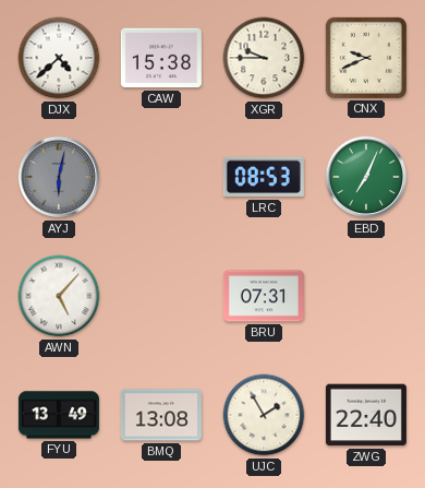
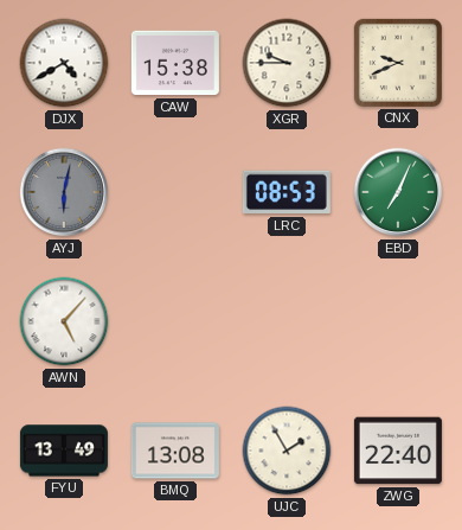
DJX: 4:38 -> 4:40
BRU: 07:31 -> none
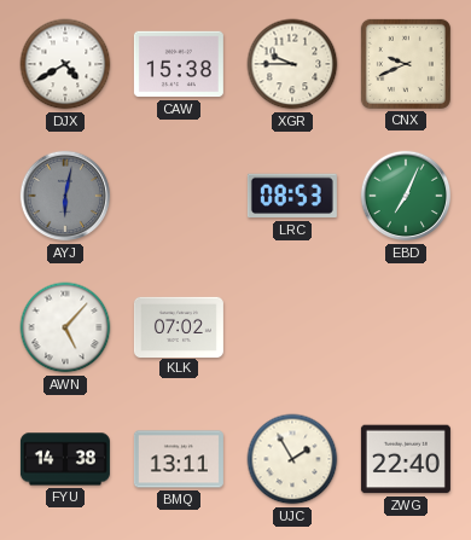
KLK: none -> 07:02
FYU: 13:49 -> 14:38
BMQ: 13:08 -> 13:11
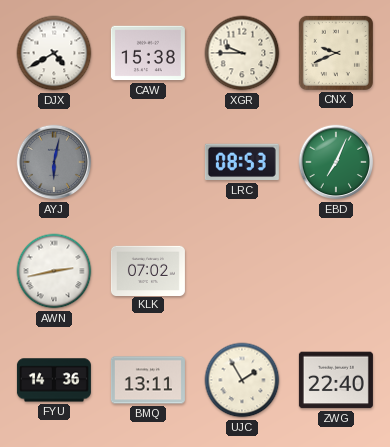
AWN: 5:07 -> 2:43
FYU: 14:38 -> 14:36
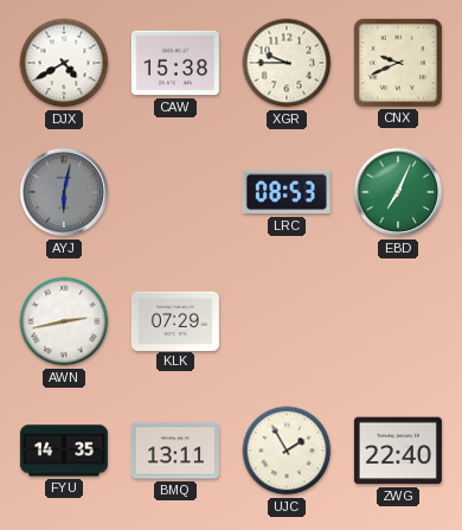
KLK: 07:02 -> 07:29
FYU: 14:36 -> 14:35
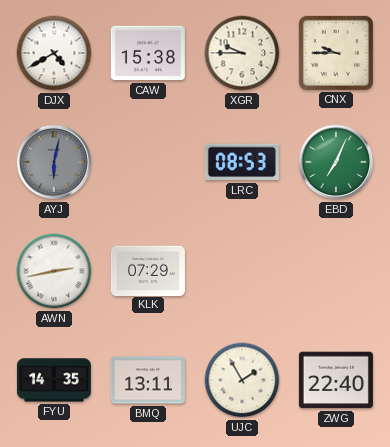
CNX: 9:41 -> 9:45
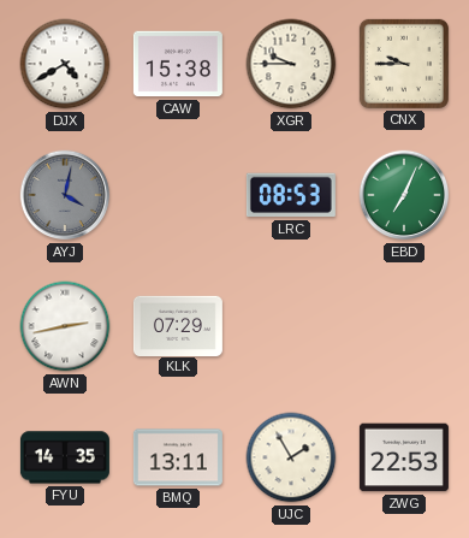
AYJ: 6:02 -> 4:02
ZWG: 22:40 -> 22:53
